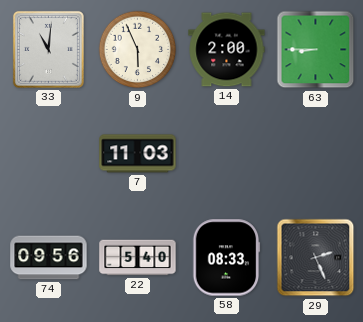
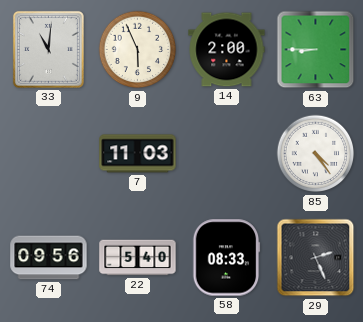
85: none -> 4:24
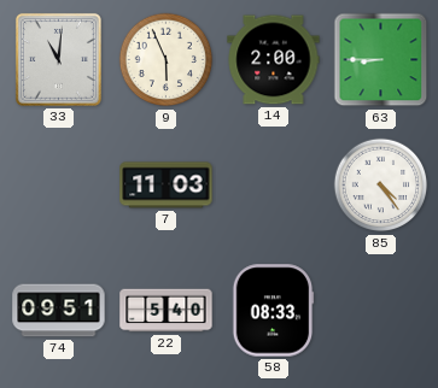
74: 09:56 -> 09:51
29: 2:26 -> none
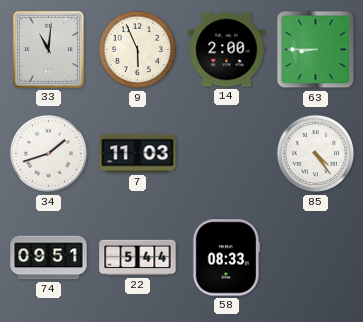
34: none -> 1:42
22: 5:40 -> 5:44
